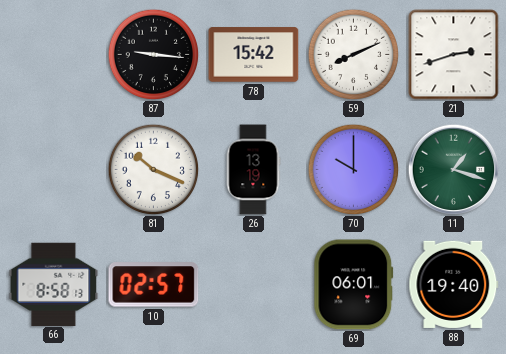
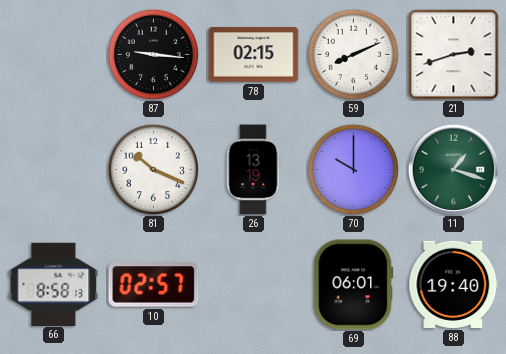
78: 15:42 -> 02:15
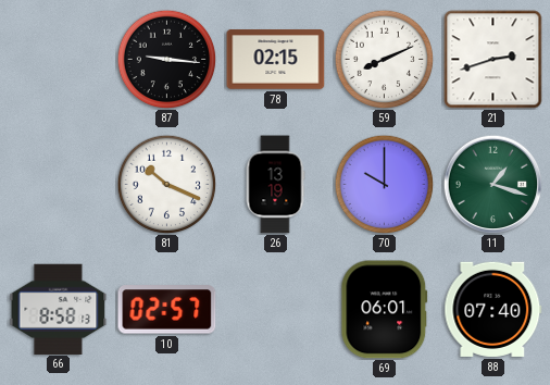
88: 19:40 -> 07:40
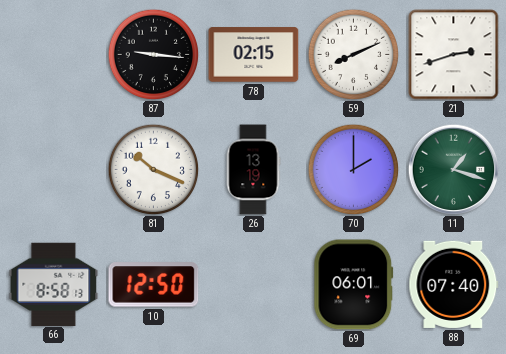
70: 10:00 -> 2:00
10: 02:57 -> 12:50
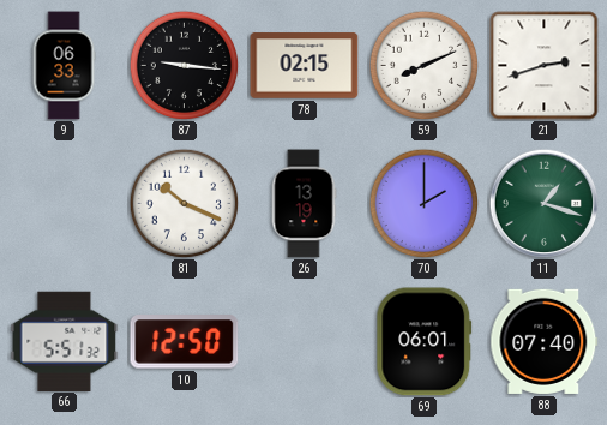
9: none -> 06:33
66: 8:58 -> 5:51
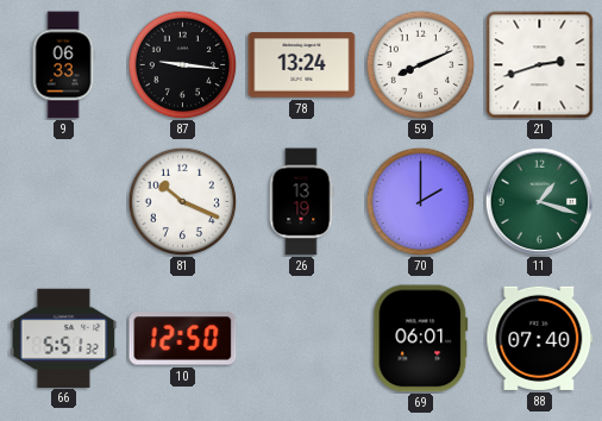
78: 02:15 -> 13:24
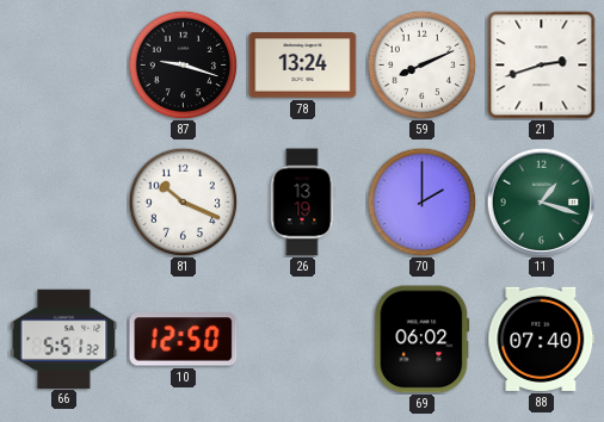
9: 06:33 -> none
87: 9:16 -> 9:18
69: 06:01 -> 06:02
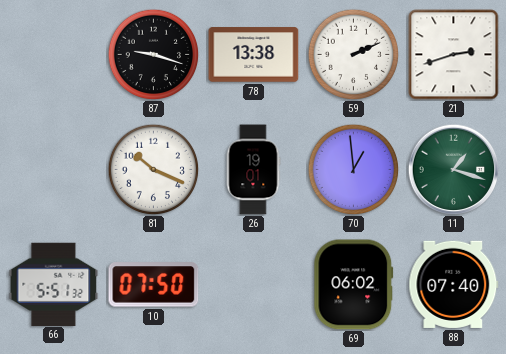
78: 13:24 -> 13:38
59: 8:11 -> 2:11
26: 13:19 -> 19:01
70: 2:00 -> 12:59
10: 12:50 -> 07:50
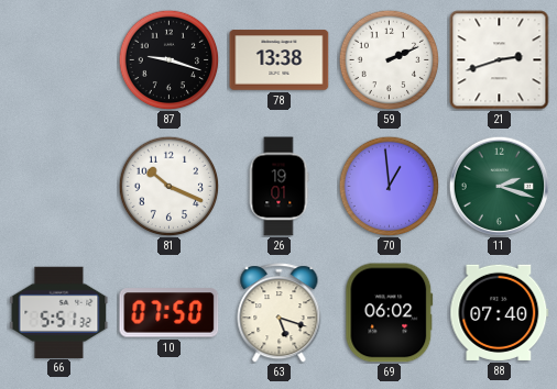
11: 1:18 -> 2:18
63: none -> 5:18
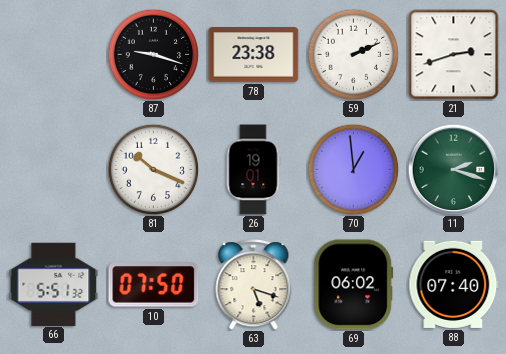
78: 13:38 -> 23:38
